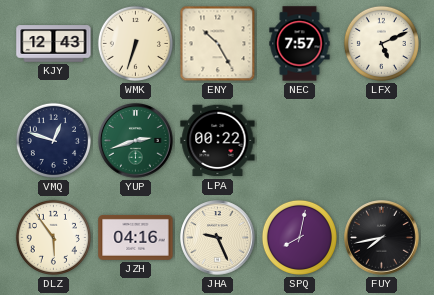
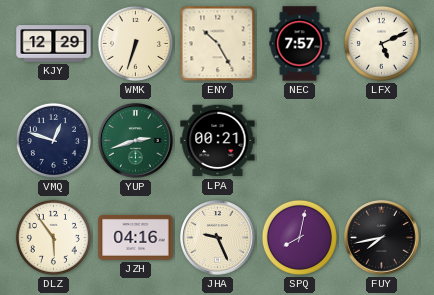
KJY: 12:43 -> 12:29
LPA: 00:22 -> 00:21
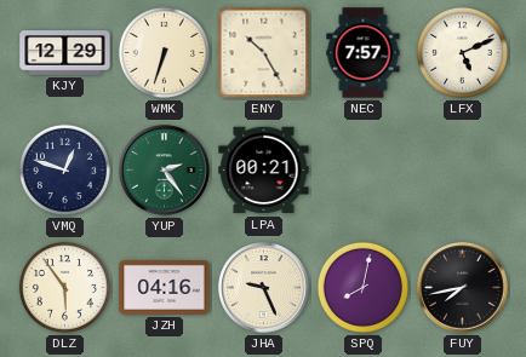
YUP: 2:42 -> 2:24
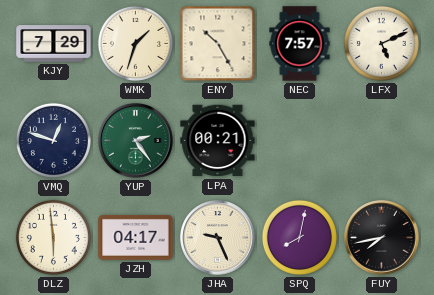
KJY: 12:29 -> 7:29
WMK: 6:33 -> 1:33
DLZ: 5:54 -> 5:59
JZH: 04:16 -> 04:17
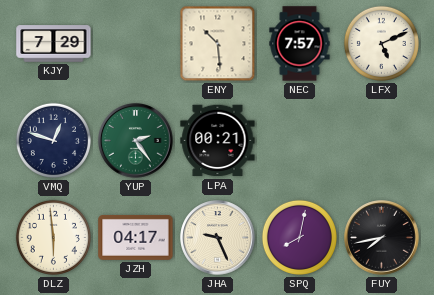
WMK: 1:33 -> none
ENY: 10:25 -> 10:29
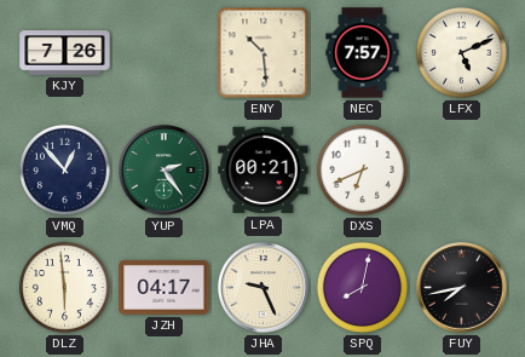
KJY: 7:29 -> 7:26
VMQ: 12:48 -> 12:53
DXS: none -> 6:41
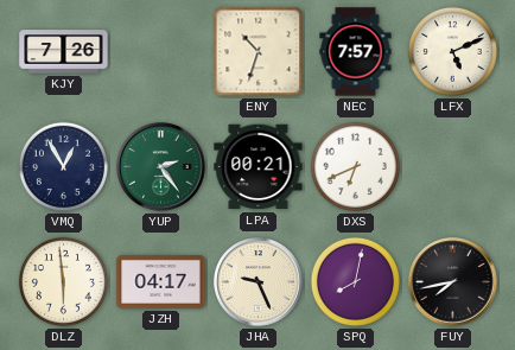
ENY: 10:29 -> 10:33
VMQ: 12:53 -> 12:55
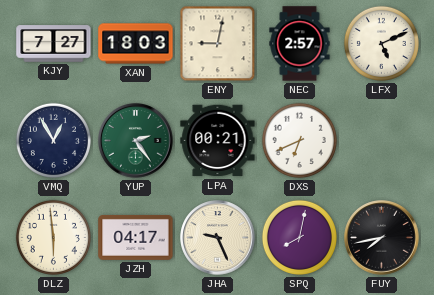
KJY: 7:26 -> 7:27
XAN: none -> 18:03
ENY: 10:33 -> 9:02
NEC: 7:57 -> 2:57
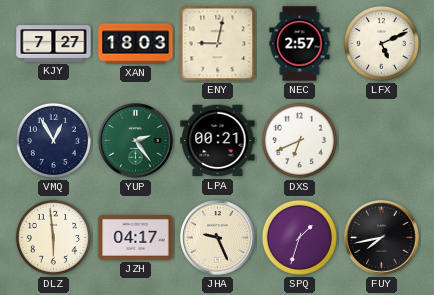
SPQ: 8:02 -> 1:33
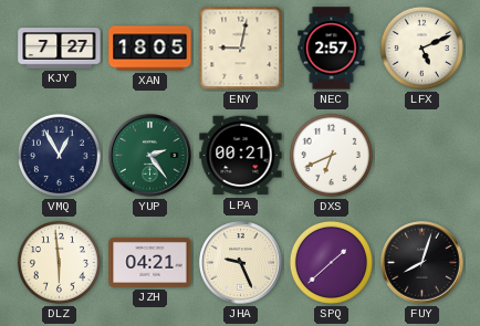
XAN: 18:03 -> 18:05
JZH: 04:17 -> 04:21
SPQ: 1:33 -> 1:38
FUY: 7:43 -> 8:03
